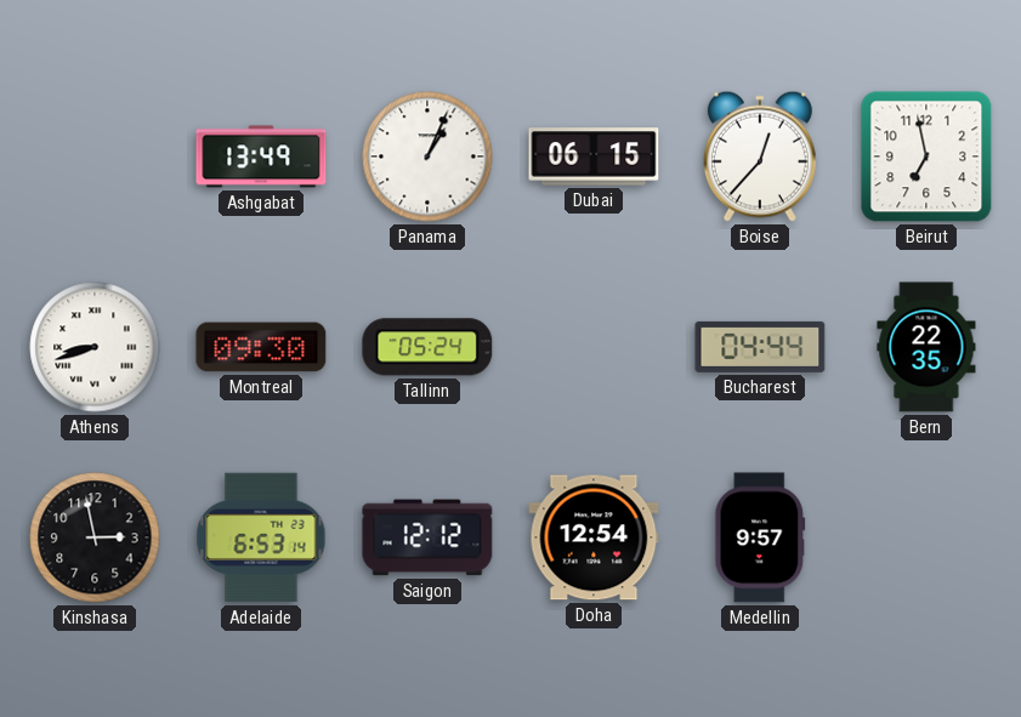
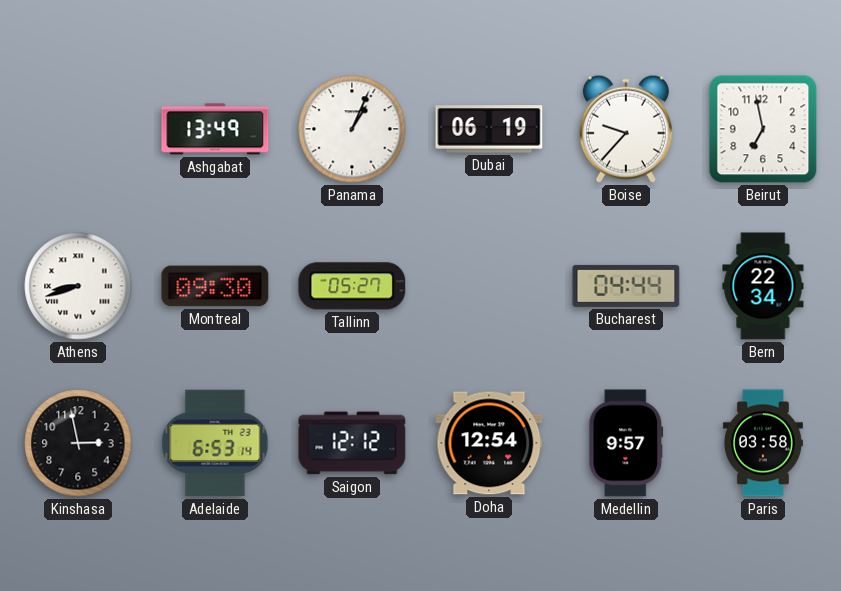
Dubai: 06:15 -> 06:19
Boise: 12:37 -> 9:37
Tallinn: 05:24 -> 05:27
Bern: 22:35 -> 22:34
Paris: none -> 03:58
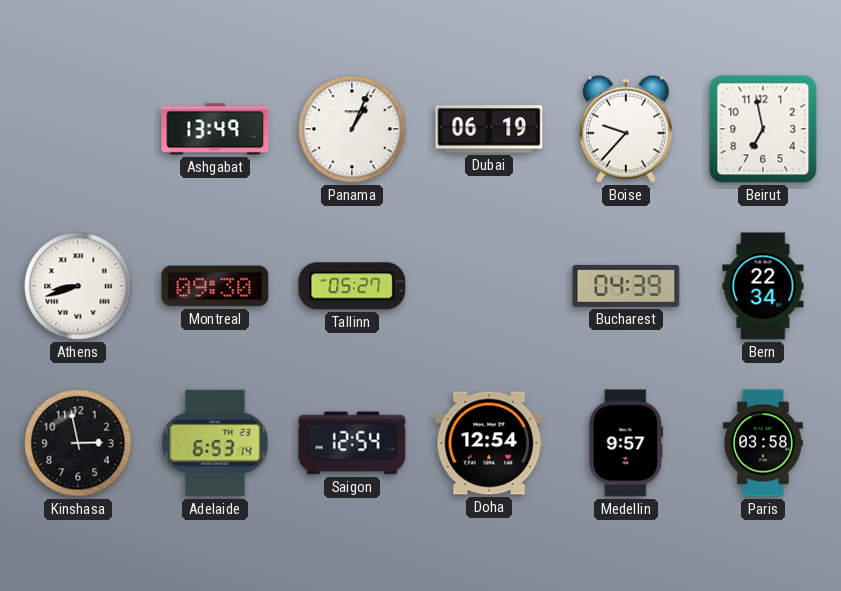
Bucharest: 04:44 -> 04:39
Saigon: 12:12 -> 12:54
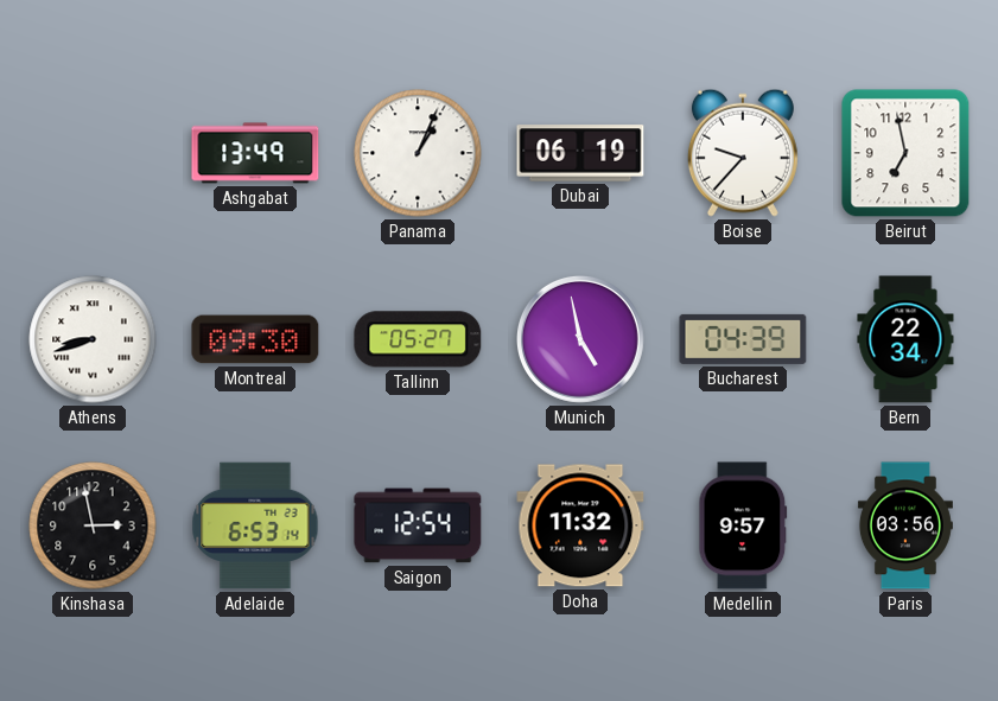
Munich: none -> 4:58
Doha: 12:54 -> 11:32
Paris: 03:58 -> 03:56
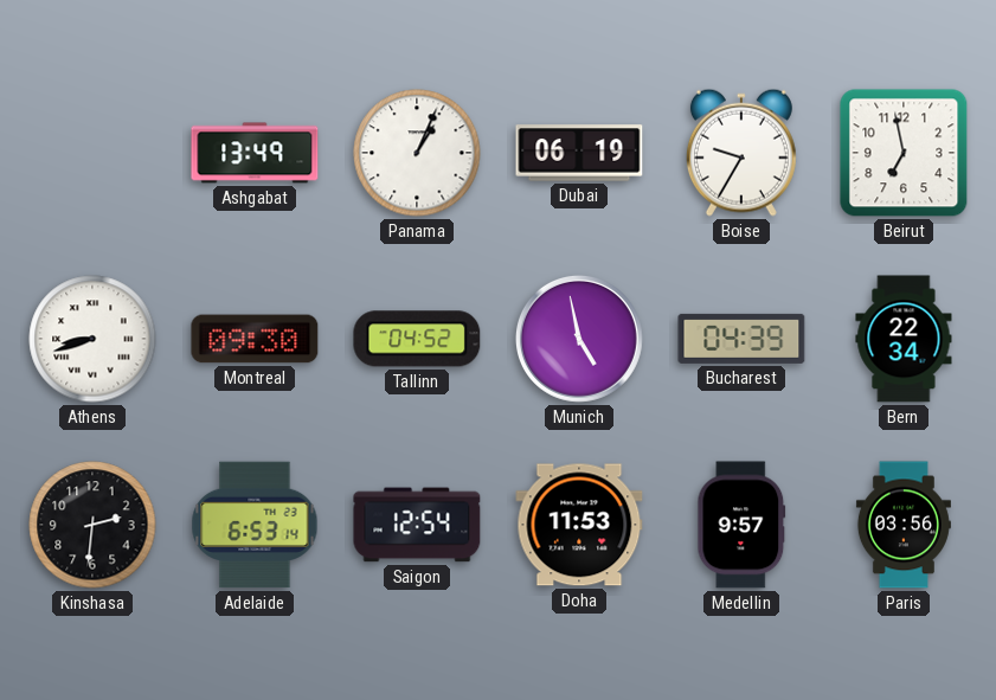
Boise: 9:37 -> 9:35
Tallinn: 05:27 -> 04:52
Kinshasa: 2:58 -> 2:31
Doha: 11:32 -> 11:53
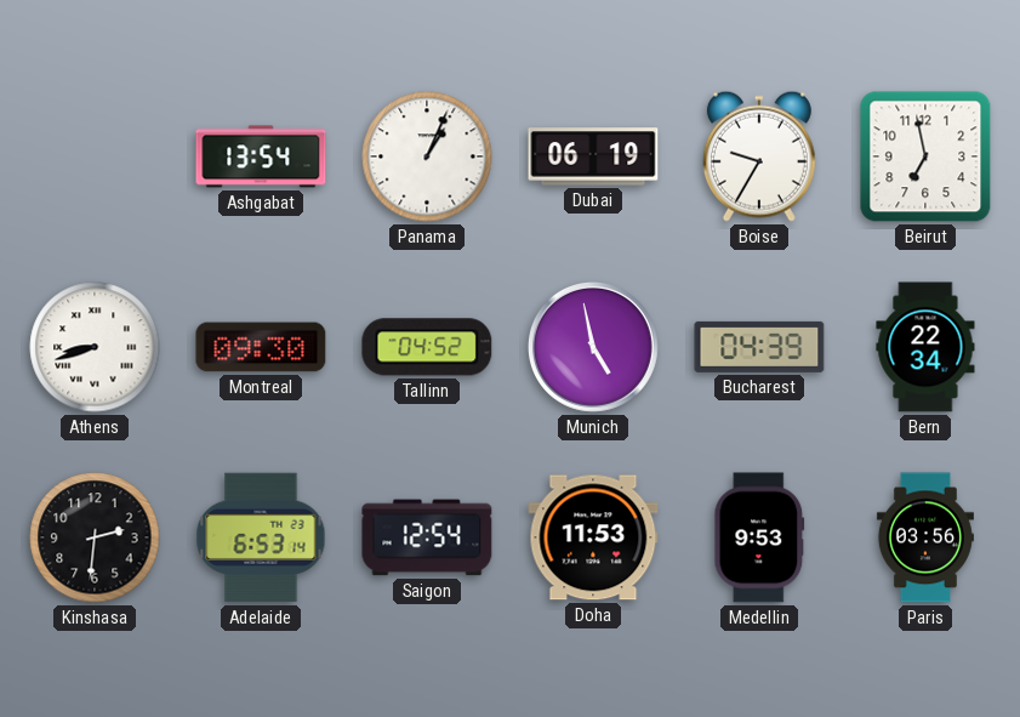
Ashgabat: 13:49 -> 13:54
Medellin: 9:57 -> 9:53
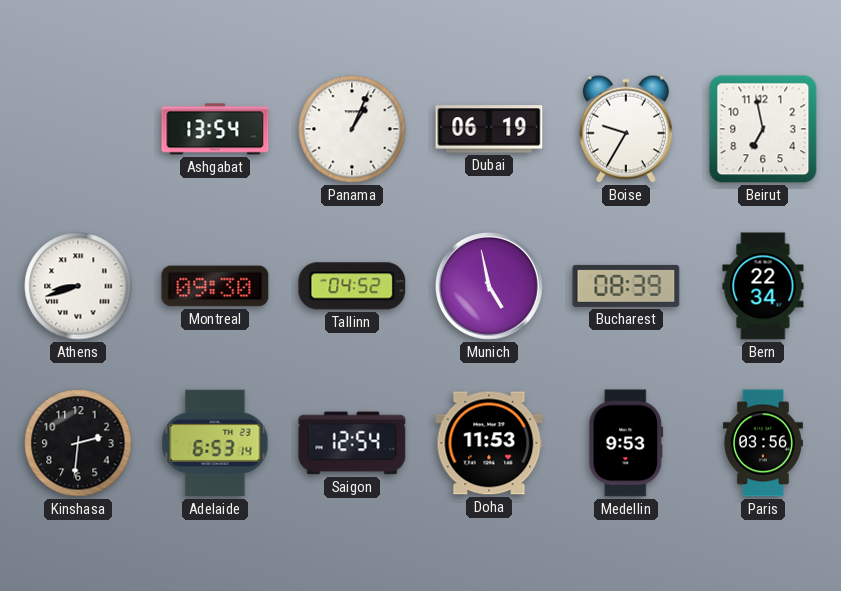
Bucharest: 04:39 -> 08:39
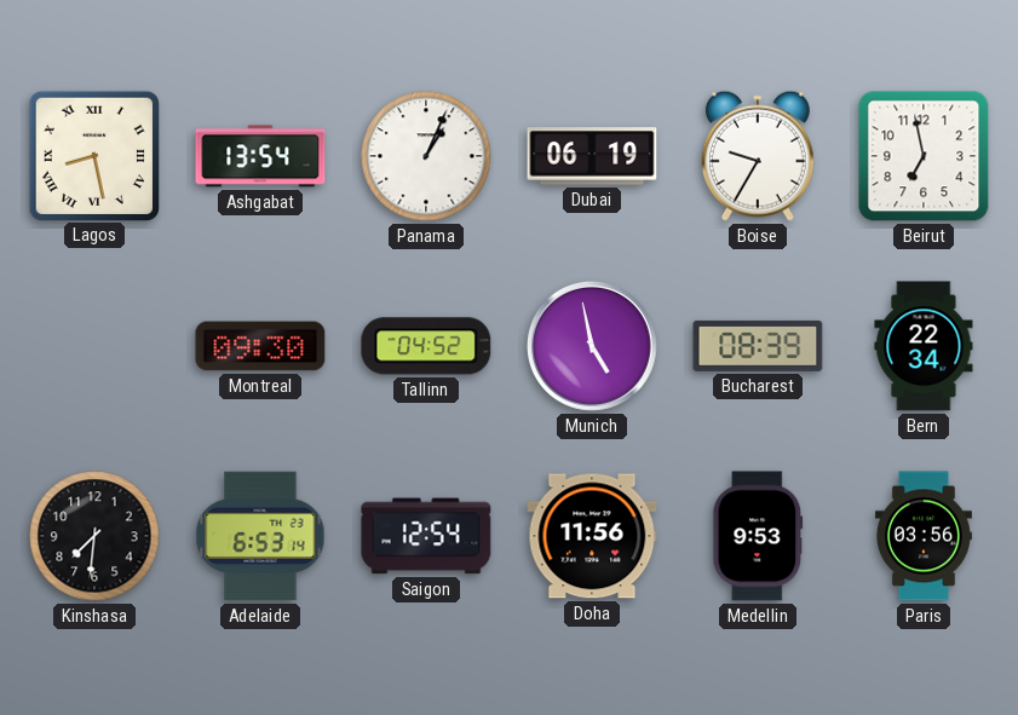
Lagos: none -> 8:28
Athens: 8:42 -> none
Kinshasa: 2:31 -> 7:31
Doha: 11:53 -> 11:56
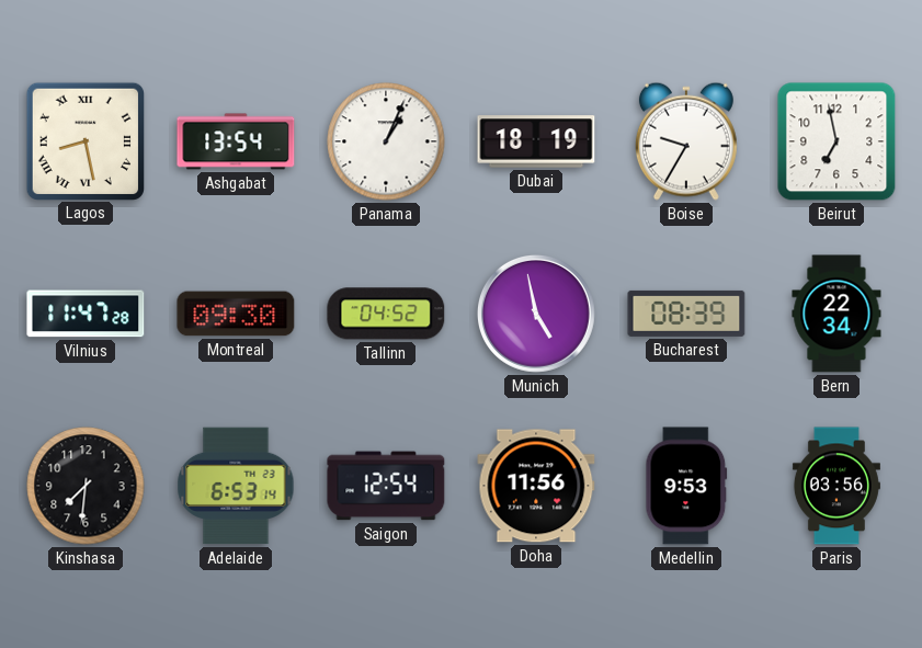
Dubai: 06:19 -> 18:19
Vilnius: none -> 11:47
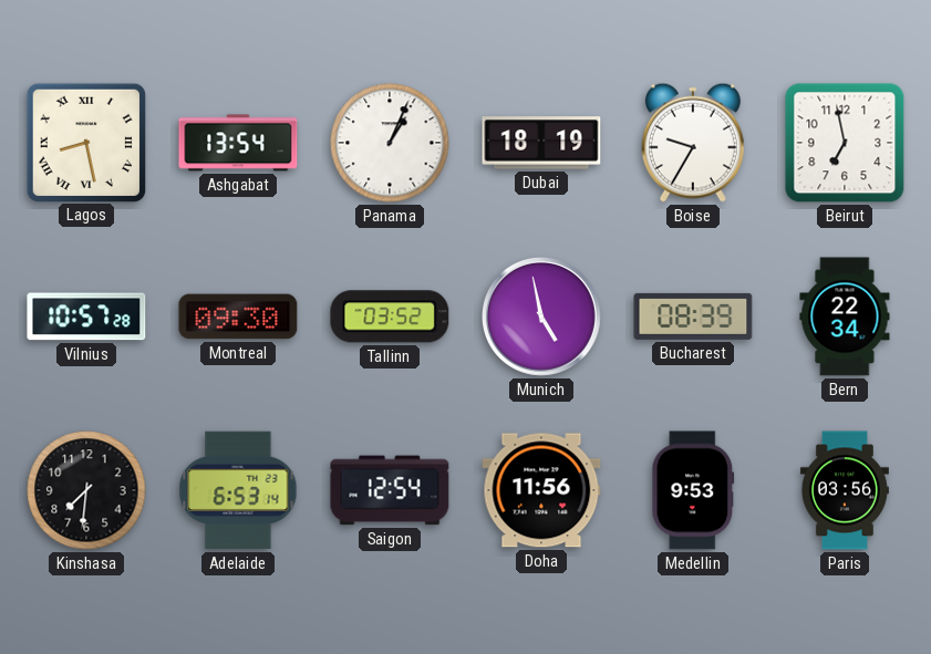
Vilnius: 11:47 -> 10:57
Tallinn: 04:52 -> 03:52
